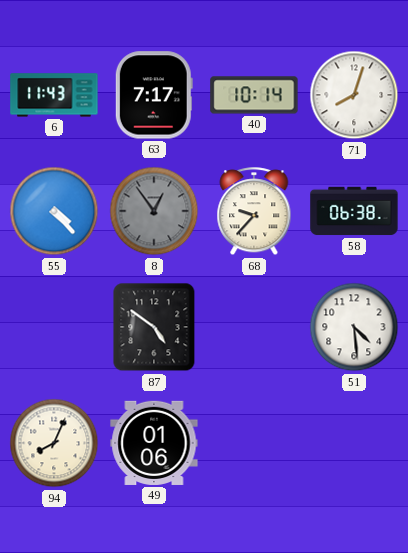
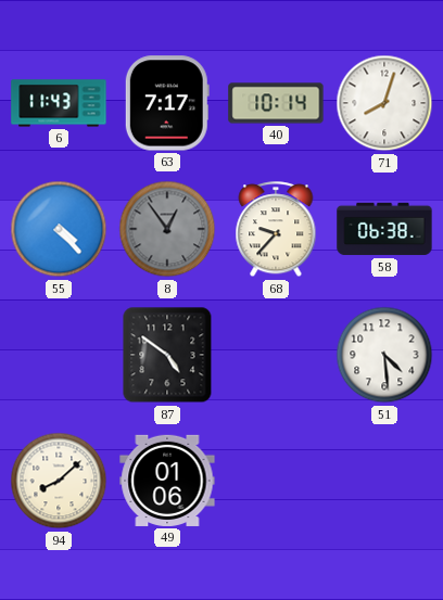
94: 8:04 -> 8:08
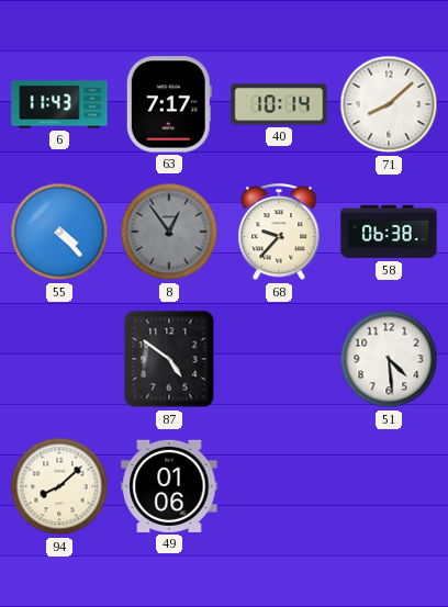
71: 8:03 -> 8:08
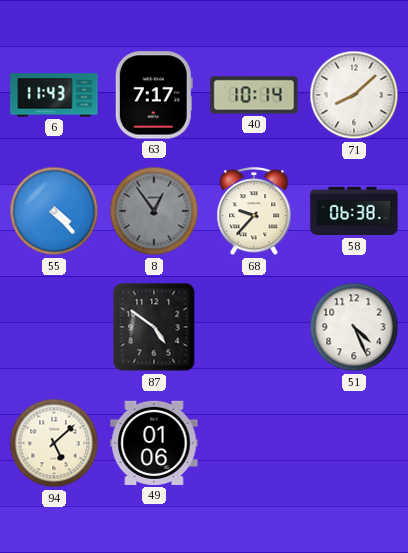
51: 4:29 -> 4:26
94: 8:08 -> 5:08
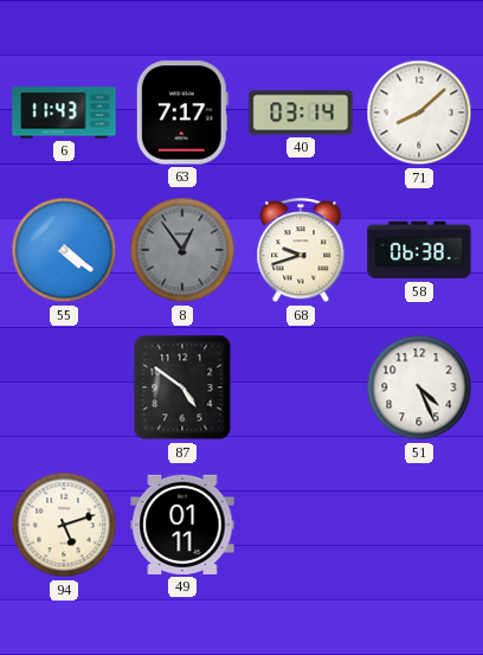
40: 10:14 -> 03:14
55: 4:23 -> 4:21
68: 9:37 -> 9:42
94: 5:08 -> 5:12
49: 01:06 -> 01:11
